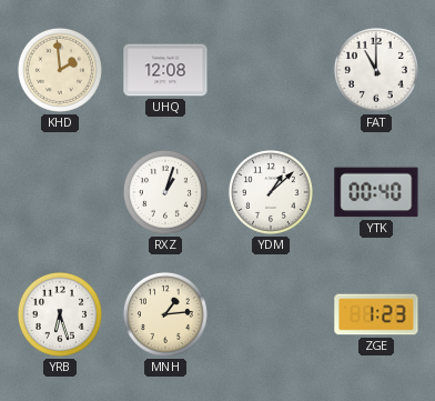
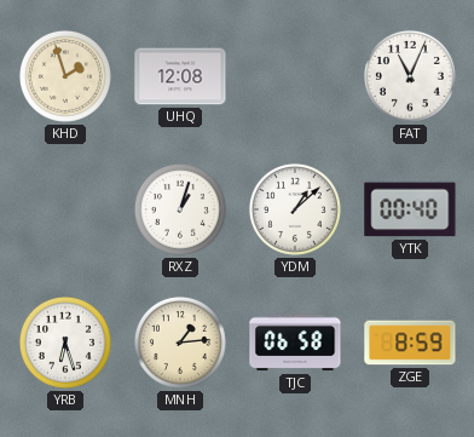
KHD: 1:59 -> 1:57
FAT: 11:00 -> 11:04
TJC: none -> 06:58
ZGE: 1:23 -> 8:59
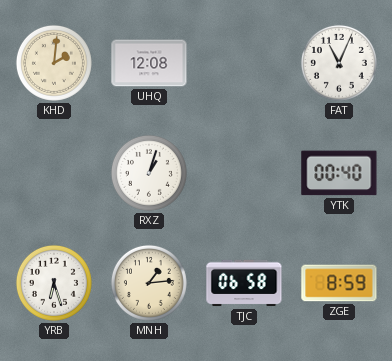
KHD: 1:57 -> 2:01
YDM: 1:08 -> none
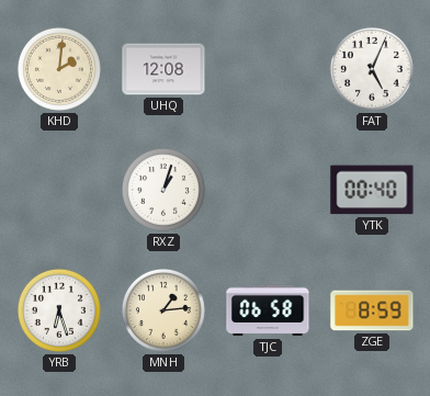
FAT: 11:04 -> 5:04
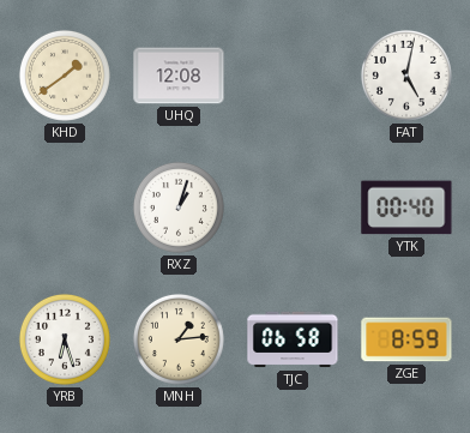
KHD: 2:01 -> 1:39
FAT: 5:04 -> 5:02
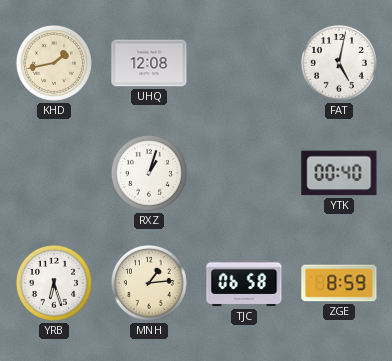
KHD: 1:39 -> 1:43
